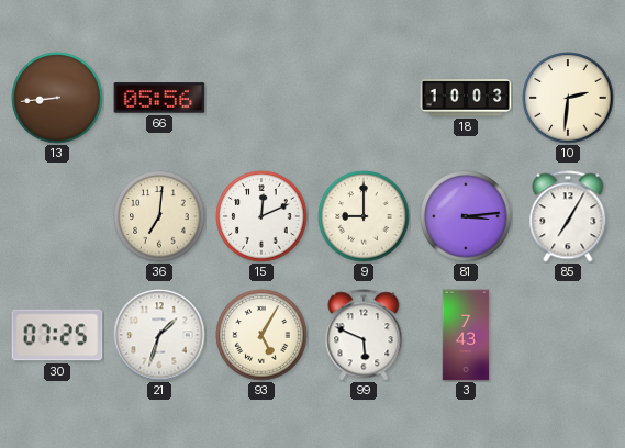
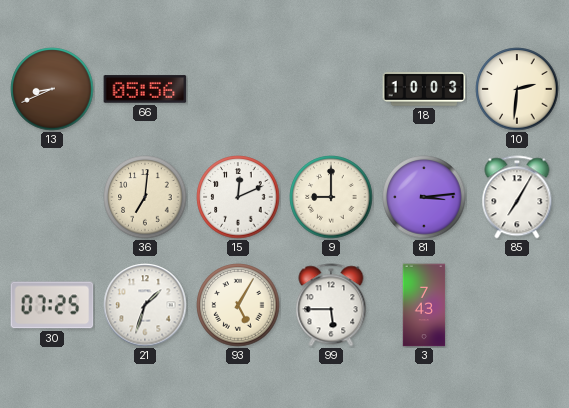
13: 8:44 -> 8:41
99: 5:49 -> 5:45
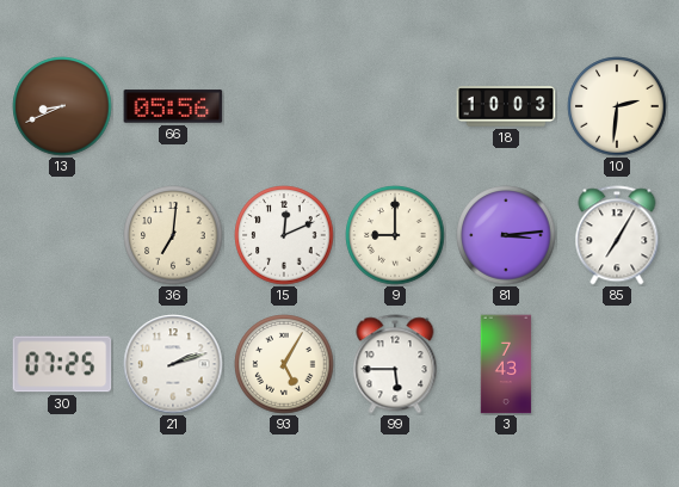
21: 1:33 -> 2:12
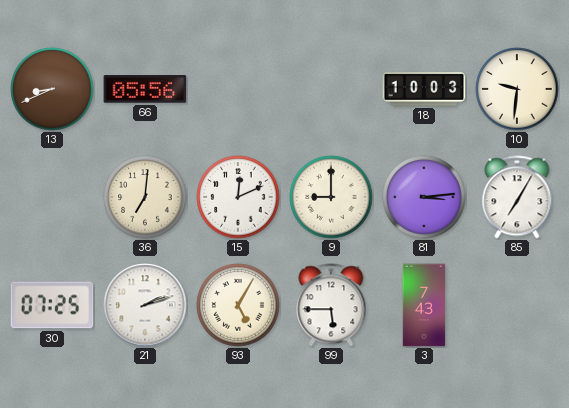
10: 2:31 -> 9:31
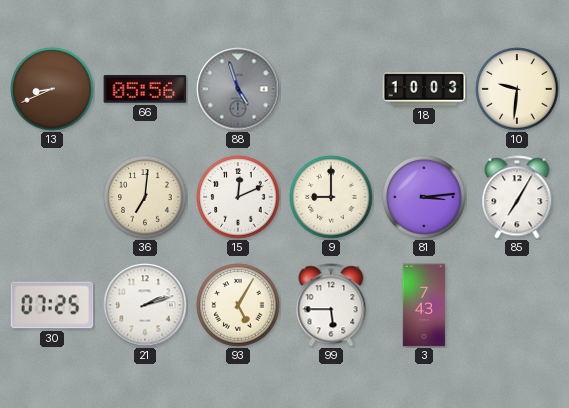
88: none -> 4:57
